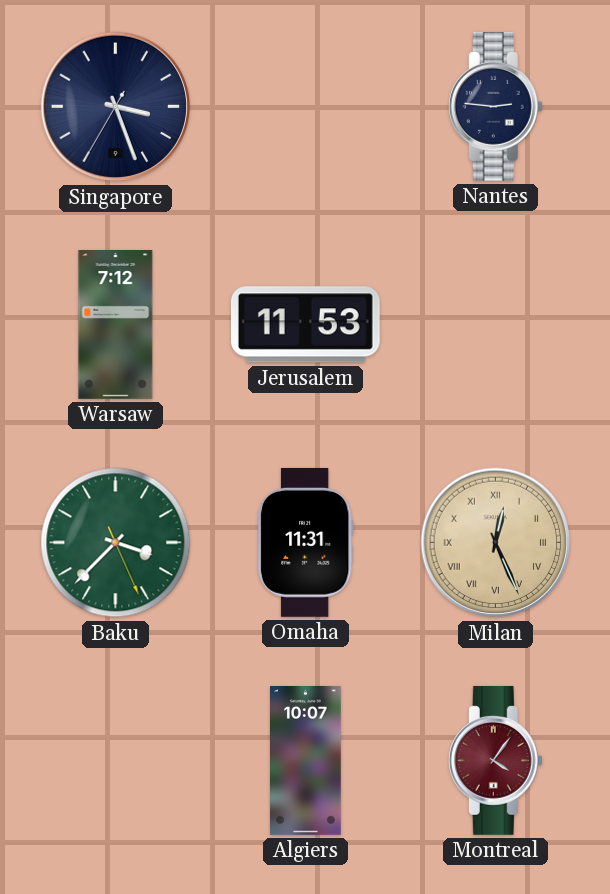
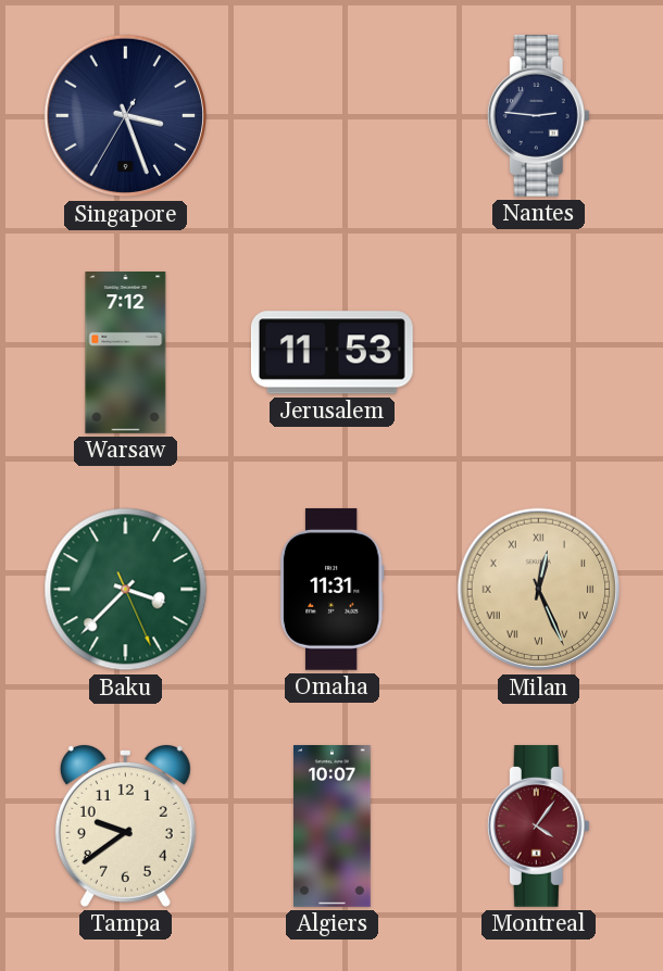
Tampa: none -> 9:39
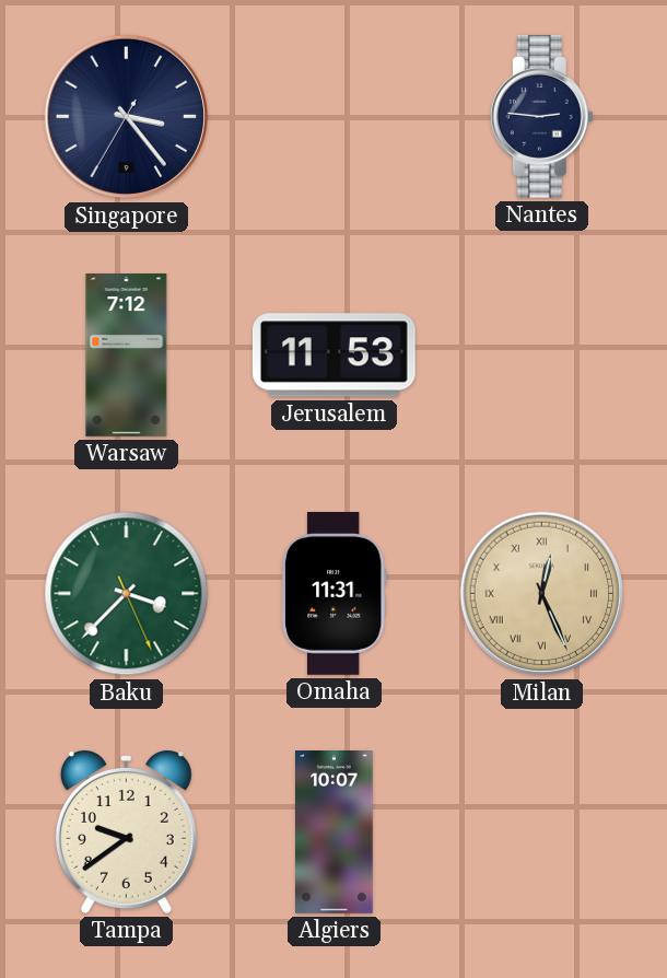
Singapore: 3:26 -> 3:23
Montreal: 4:06 -> none
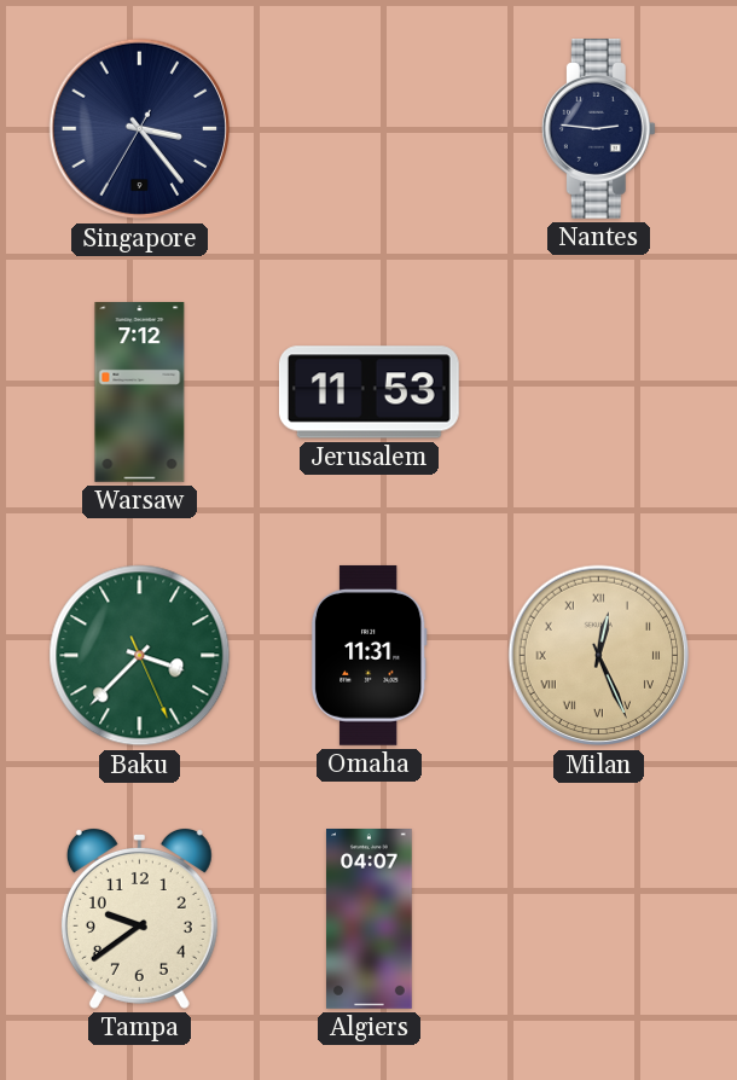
Algiers: 10:07 -> 04:07
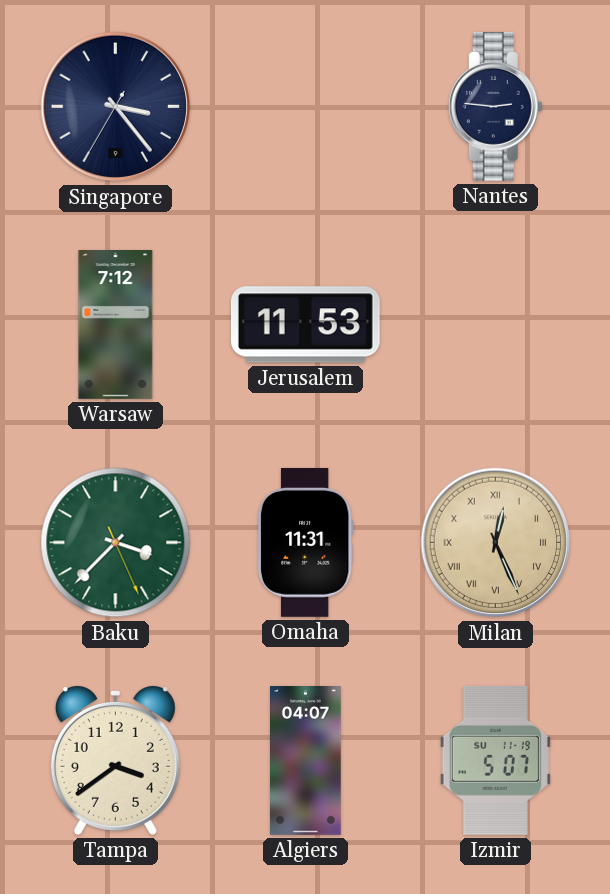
Tampa: 9:39 -> 3:39
Izmir: none -> 5:07
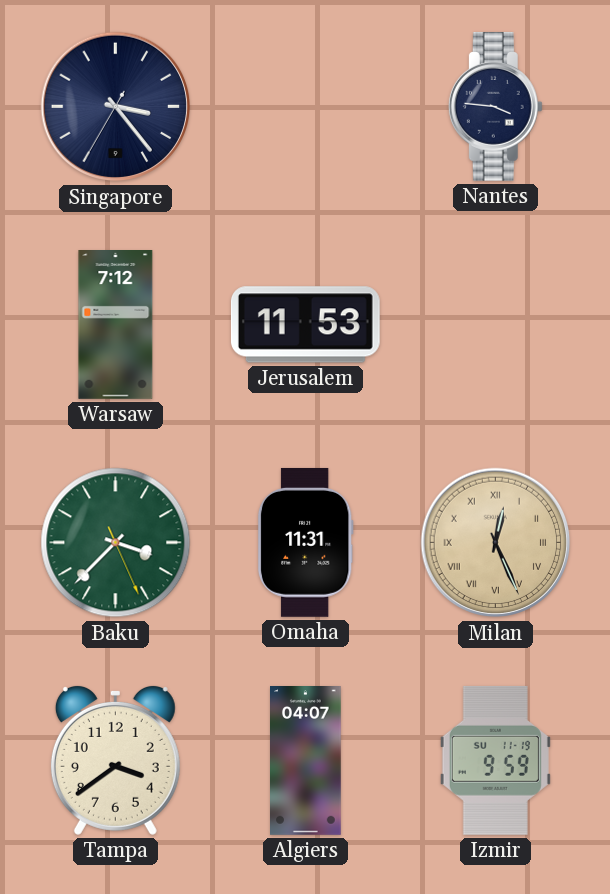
Nantes: 2:46 -> 3:46
Izmir: 5:07 -> 9:59
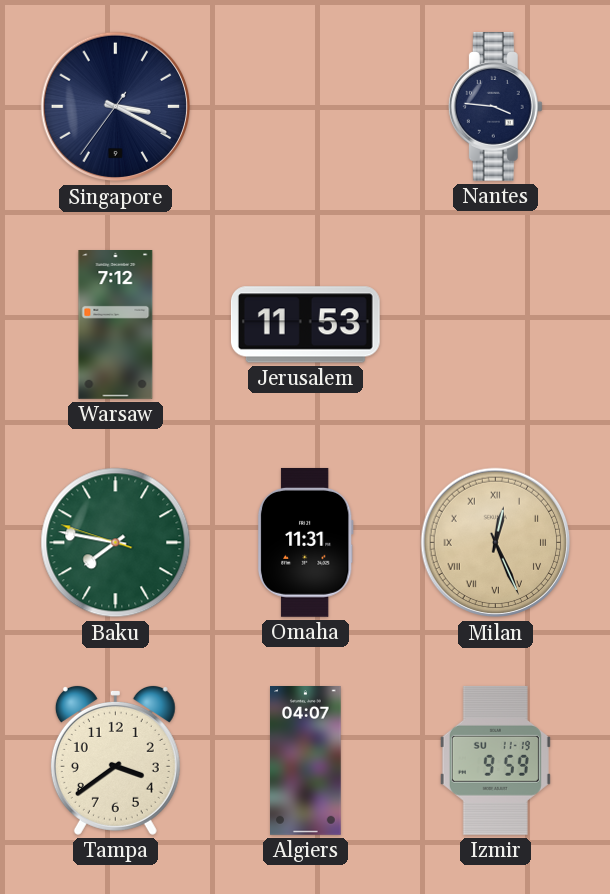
Singapore: 3:23 -> 3:19
Baku: 3:37 -> 7:46
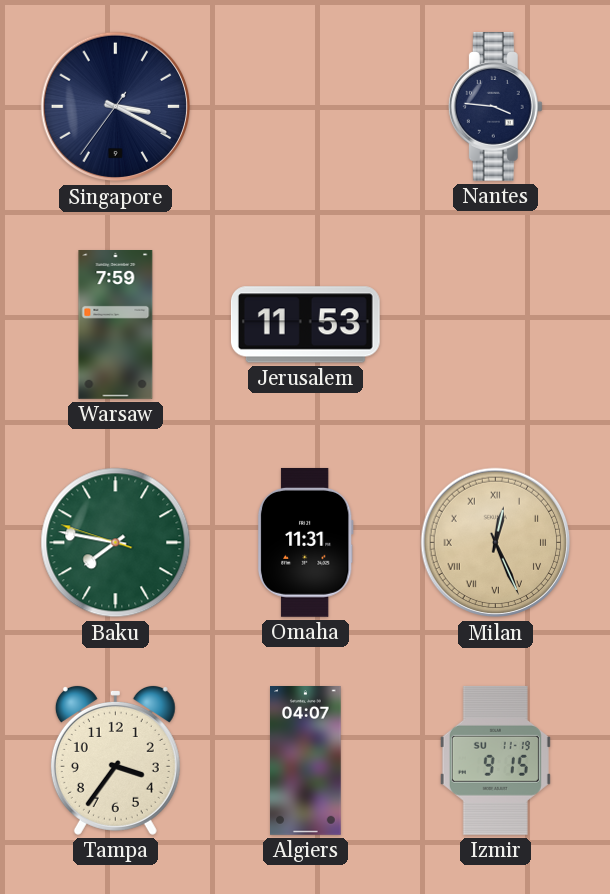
Warsaw: 7:12 -> 7:59
Tampa: 3:39 -> 3:36
Izmir: 9:59 -> 9:15
